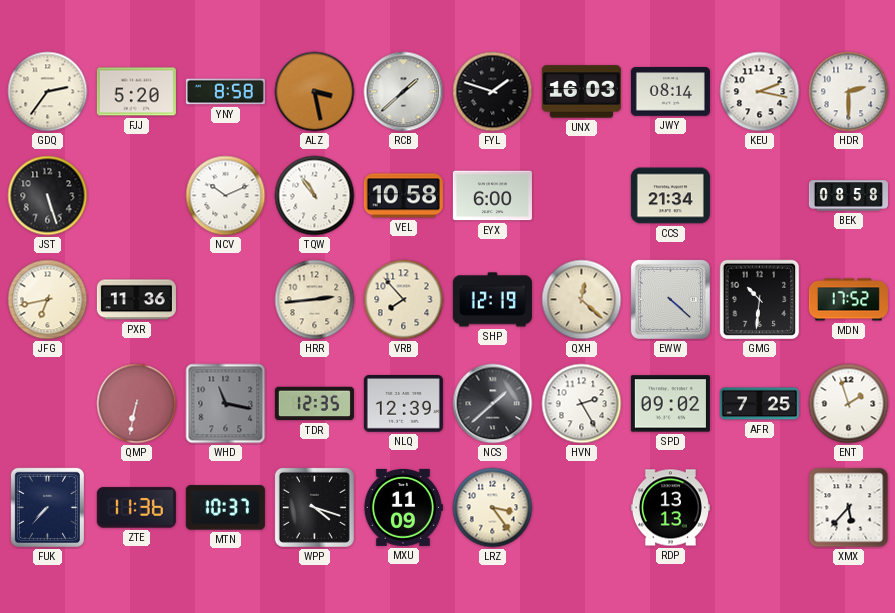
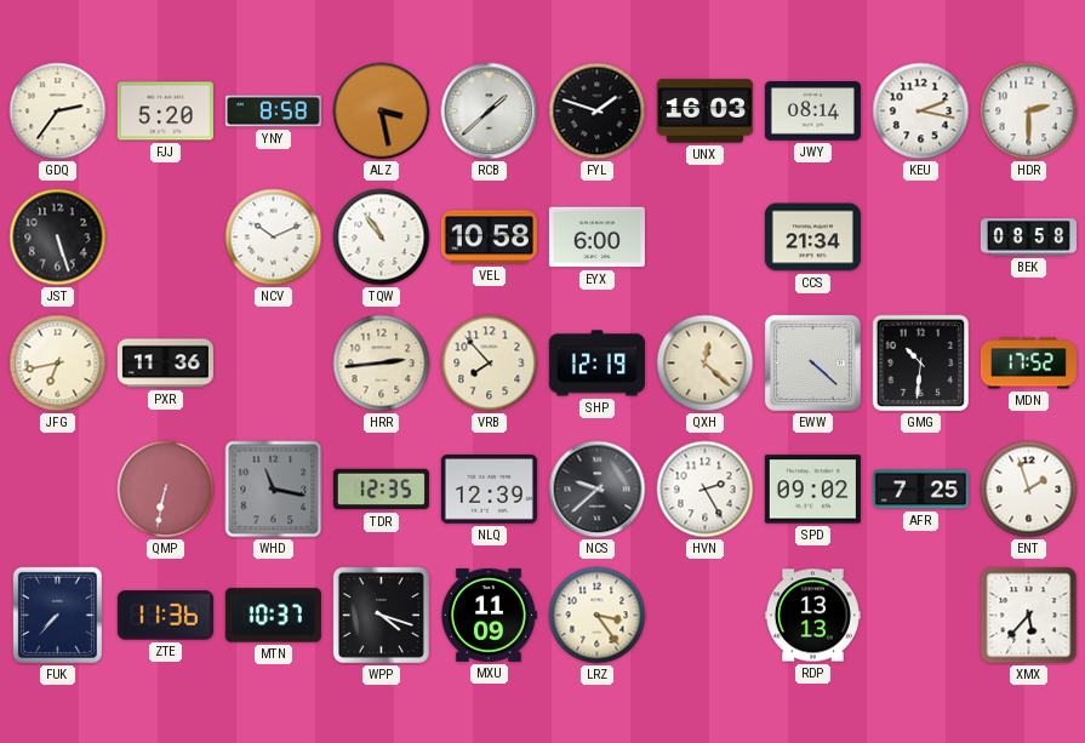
NCS: 1:38 -> 9:38
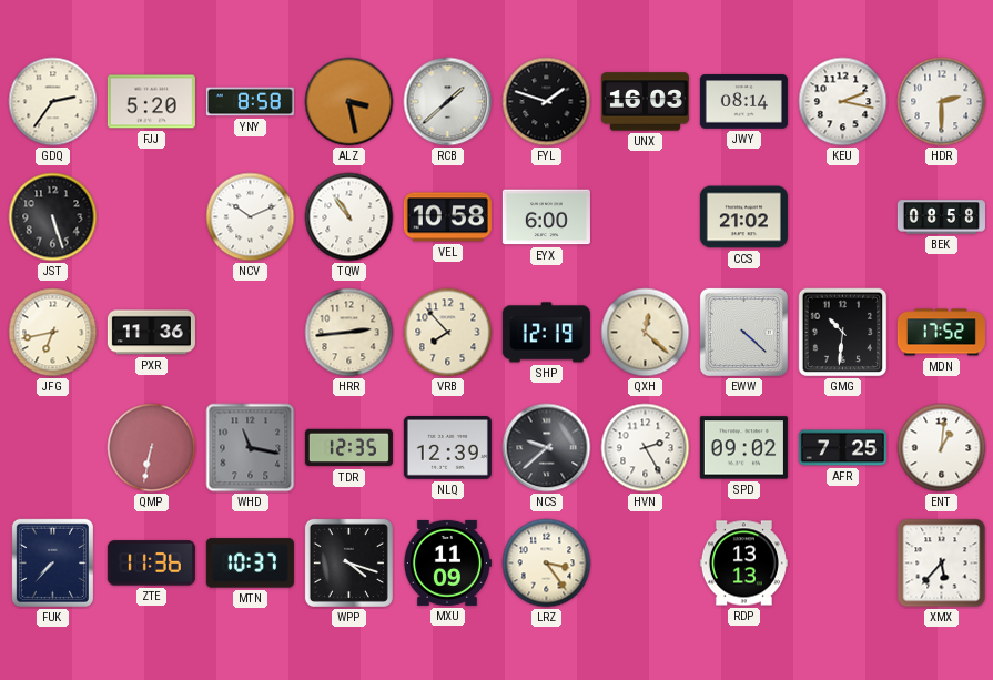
CCS: 21:34 -> 21:02
ENT: 1:57 -> 1:01
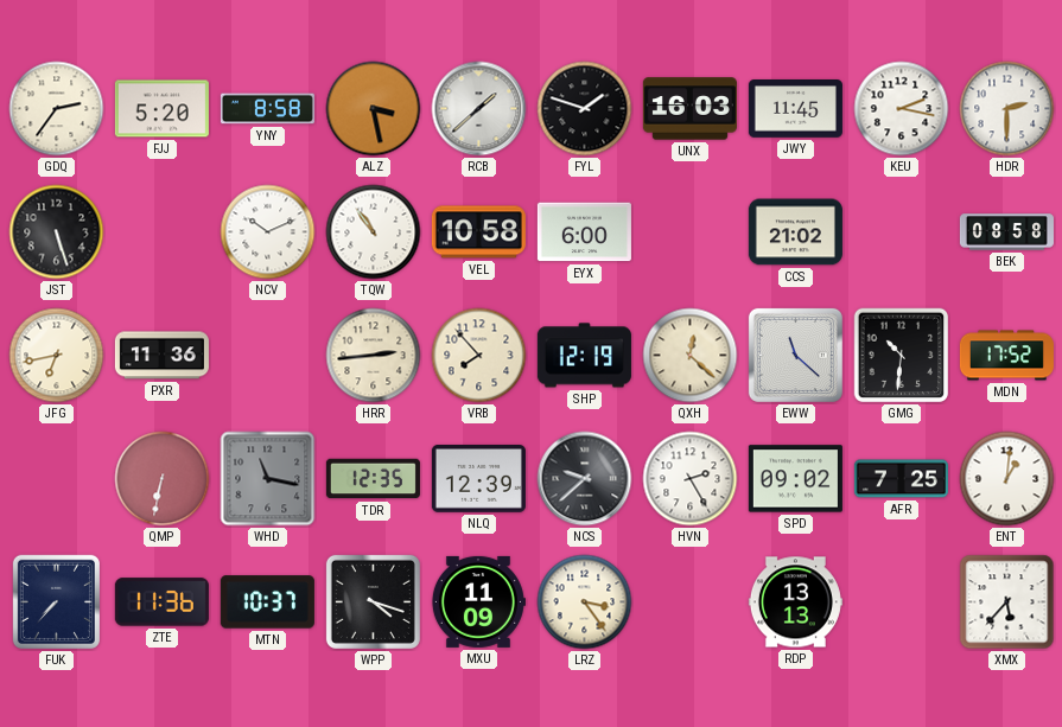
JWY: 08:14 -> 11:45
EWW: 4:22 -> 11:22
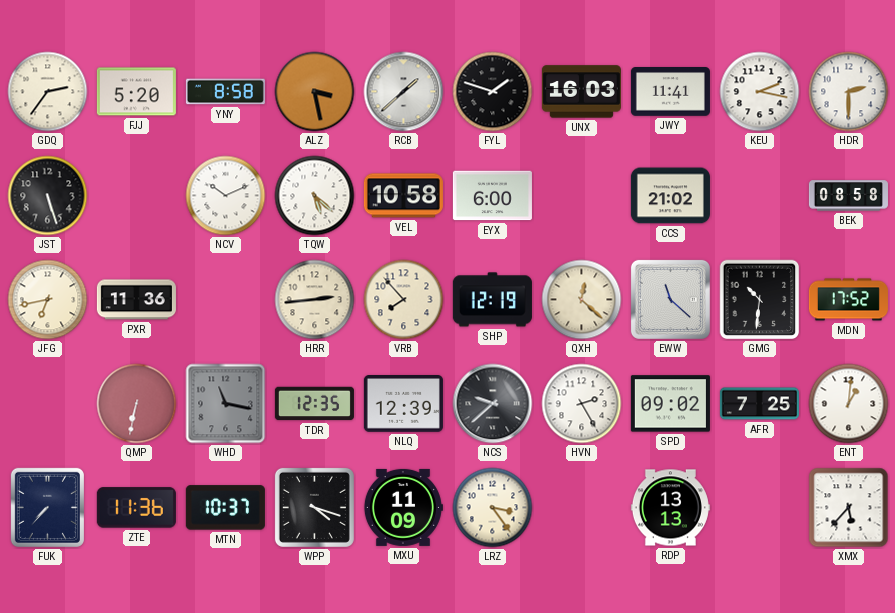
JWY: 11:45 -> 11:41
TQW: 10:54 -> 5:22
